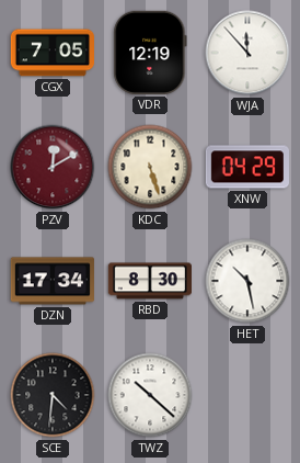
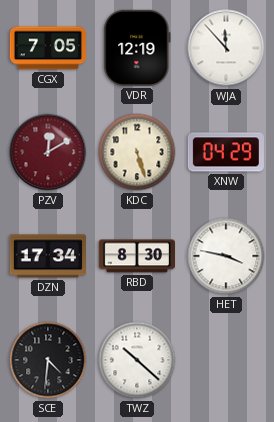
HET: 10:28 -> 3:47
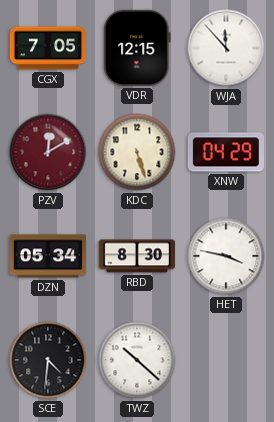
VDR: 12:19 -> 12:15
DZN: 17:34 -> 05:34
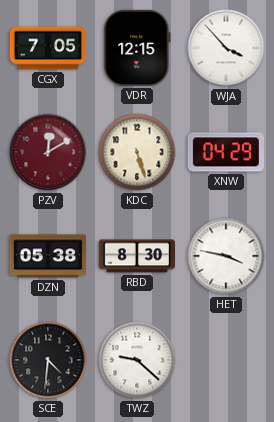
WJA: 11:53 -> 3:53
DZN: 05:34 -> 05:38
TWZ: 10:22 -> 9:22
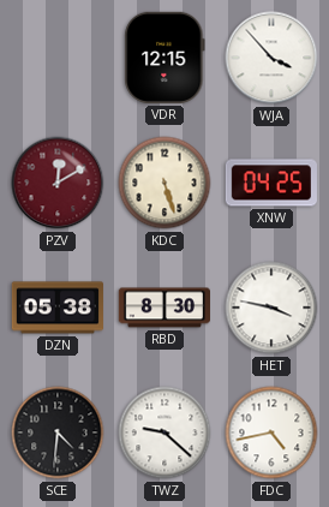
CGX: 7:05 -> none
XNW: 04:29 -> 04:25
FDC: none -> 4:43
